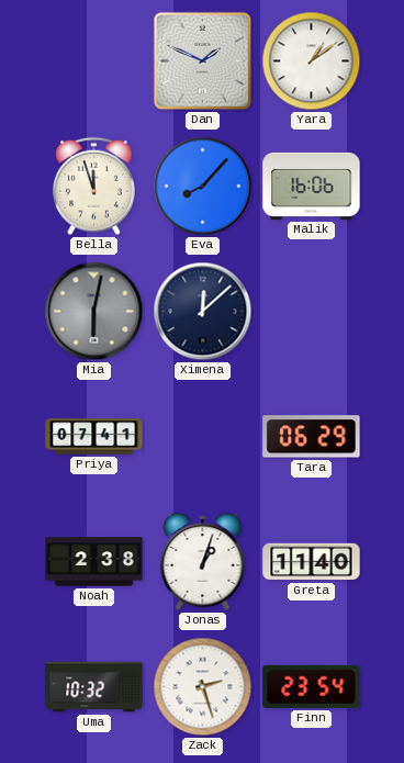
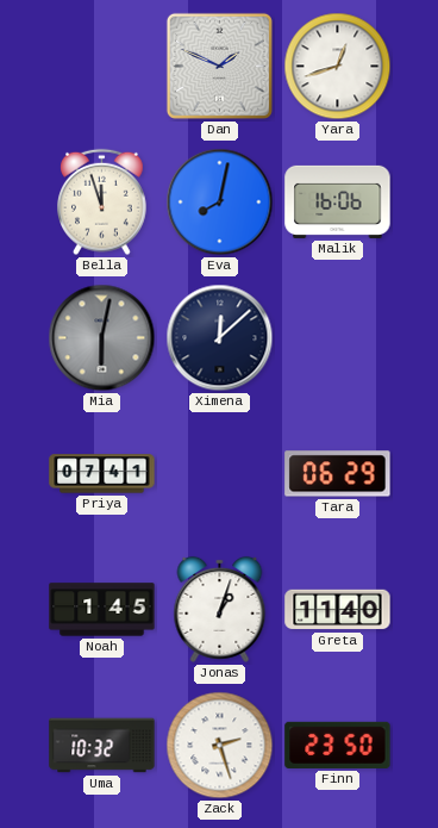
Yara: 1:09 -> 12:42
Eva: 8:07 -> 8:02
Noah: 2:38 -> 1:45
Finn: 23:54 -> 23:50
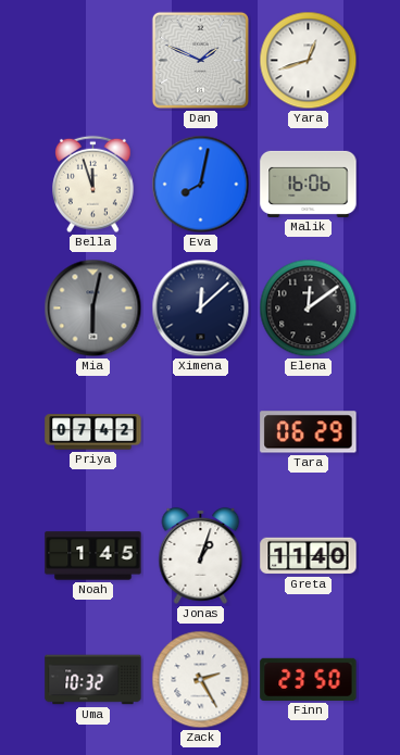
Elena: none -> 12:09
Priya: 07:41 -> 07:42
Zack: 2:27 -> 2:25
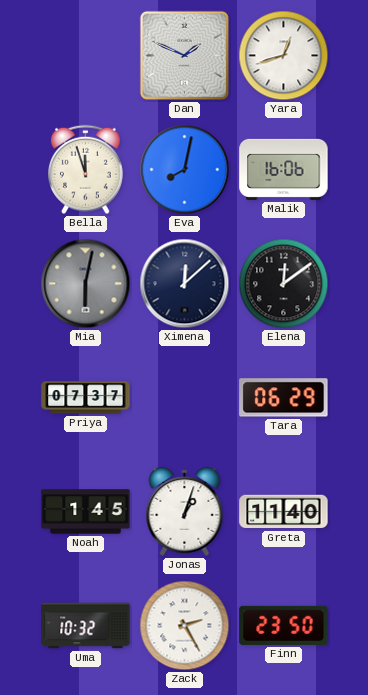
Priya: 07:42 -> 07:37
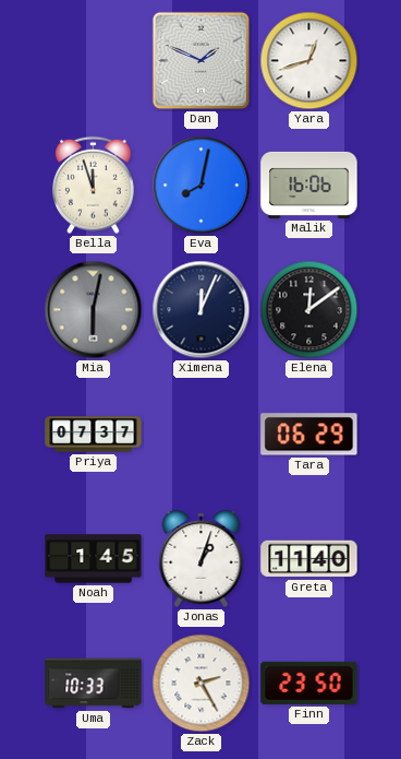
Ximena: 12:08 -> 12:04
Uma: 10:32 -> 10:33
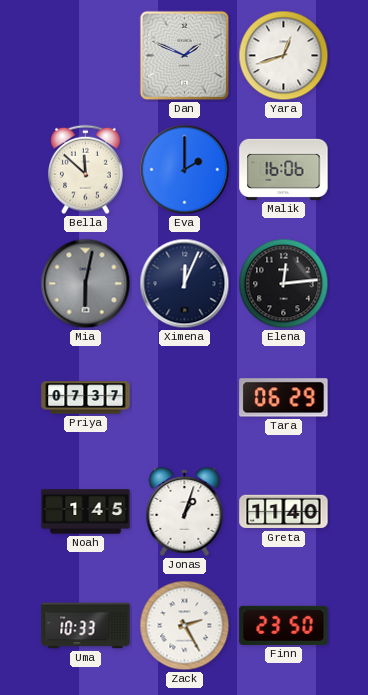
Bella: 11:57 -> 11:52
Eva: 8:02 -> 2:00
Elena: 12:09 -> 12:14
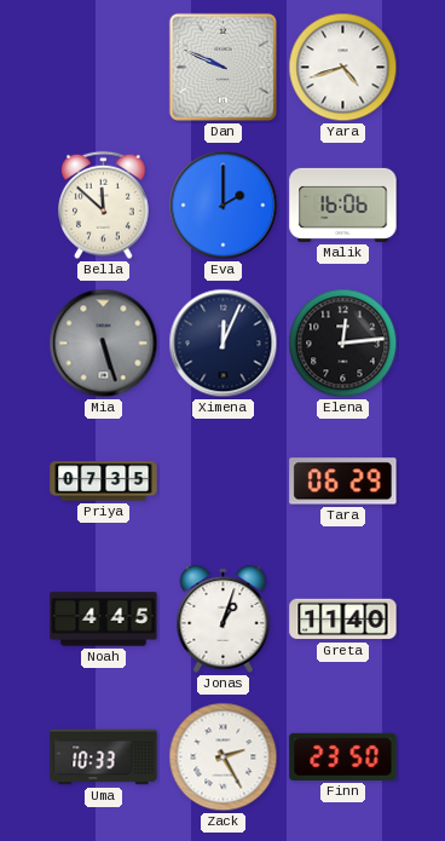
Dan: 1:49 -> 9:49
Yara: 12:42 -> 4:42
Mia: 6:02 -> 5:27
Priya: 07:37 -> 07:35
Noah: 1:45 -> 4:45
